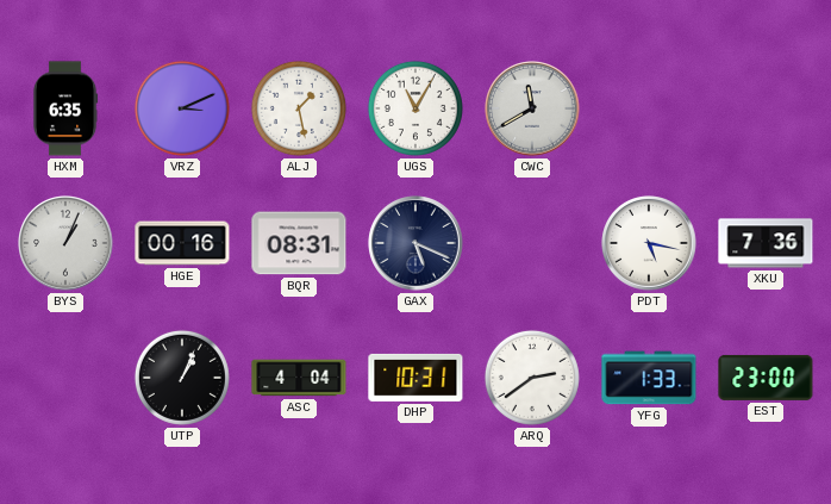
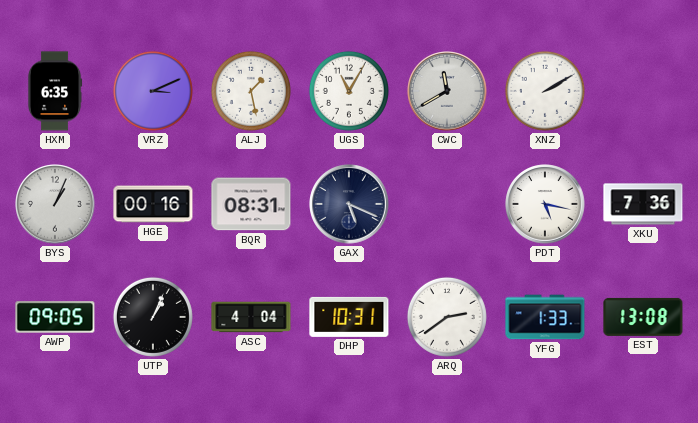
XNZ: none -> 2:10
AWP: none -> 09:05
EST: 23:00 -> 13:08
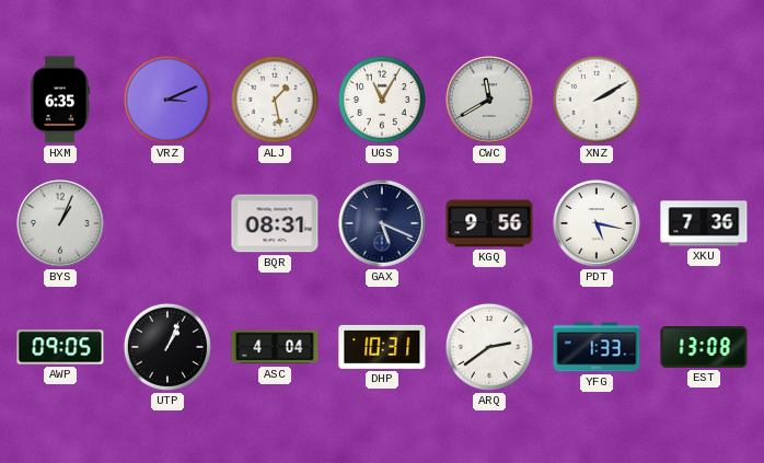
HGE: 00:16 -> none
KGQ: none -> 9:56
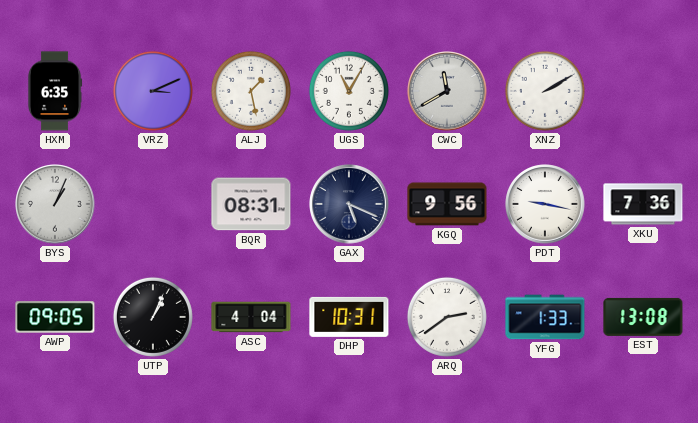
PDT: 5:17 -> 9:17
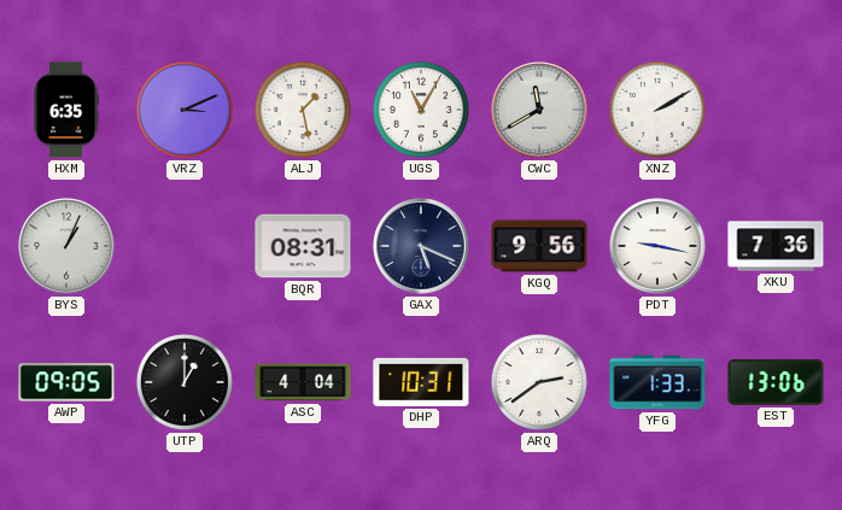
UTP: 1:04 -> 1:00
EST: 13:08 -> 13:06
